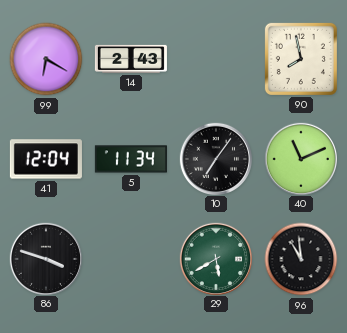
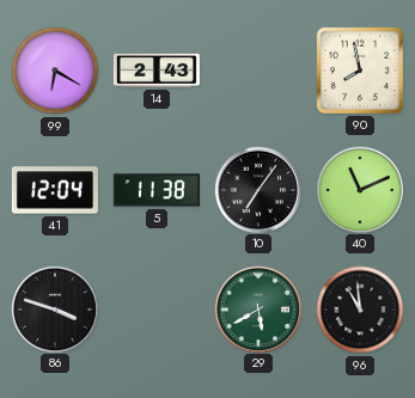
5: 11:34 -> 11:38
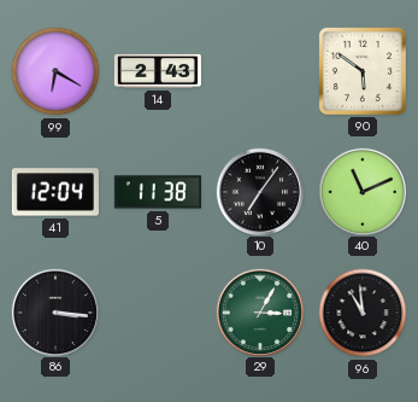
90: 7:58 -> 5:51
86: 3:48 -> 3:16
29: 5:40 -> 3:05
